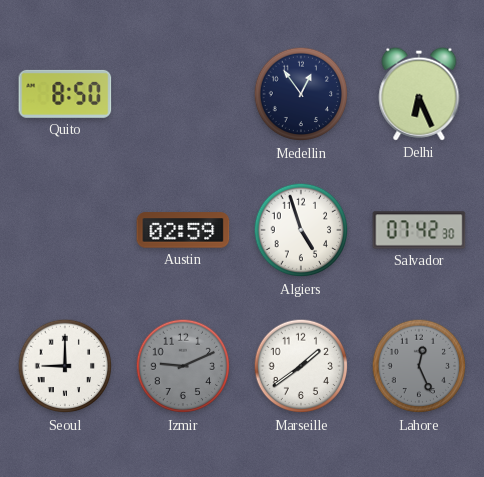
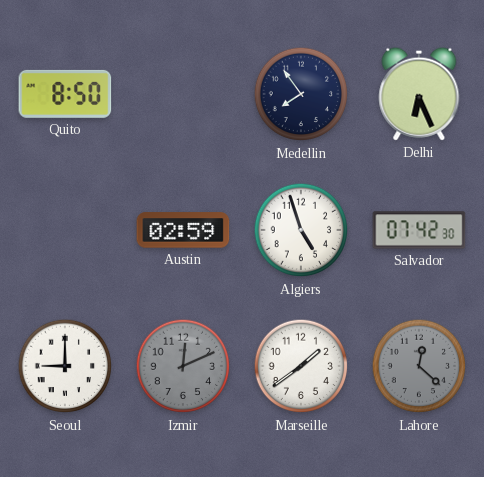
Medellin: 12:54 -> 7:54
Izmir: 9:11 -> 12:11
Lahore: 12:26 -> 12:22
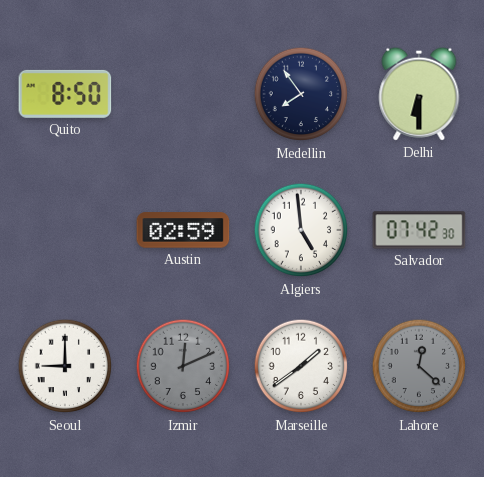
Delhi: 6:26 -> 6:30
Algiers: 4:57 -> 4:59
